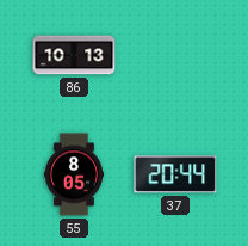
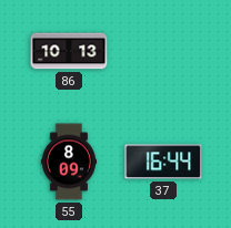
55: 8:05 -> 8:09
37: 20:44 -> 16:44
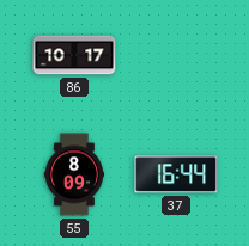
86: 10:13 -> 10:17
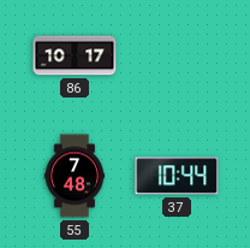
55: 8:09 -> 7:48
37: 16:44 -> 10:44
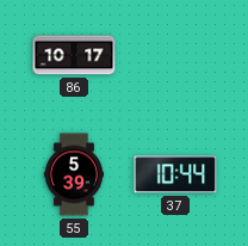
55: 7:48 -> 5:39
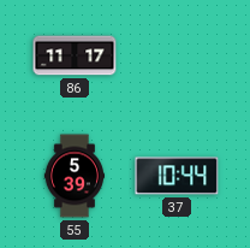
86: 10:17 -> 11:17
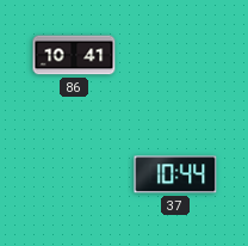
86: 11:17 -> 10:41
55: 5:39 -> none
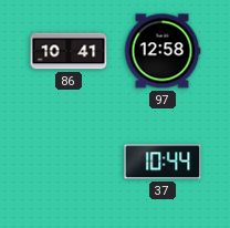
97: none -> 12:58
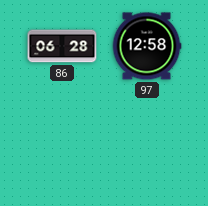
86: 10:41 -> 06:28
37: 10:44 -> none
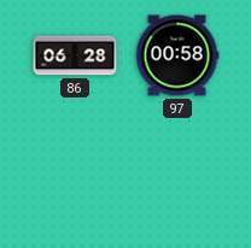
97: 12:58 -> 00:58
